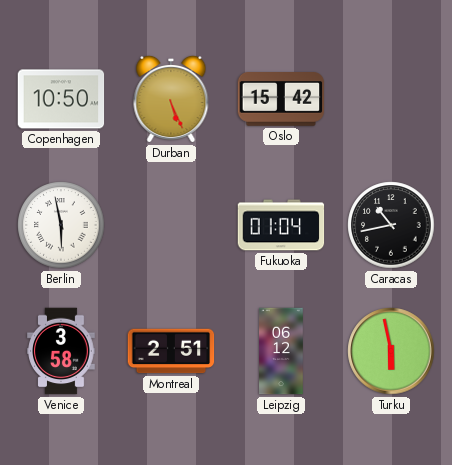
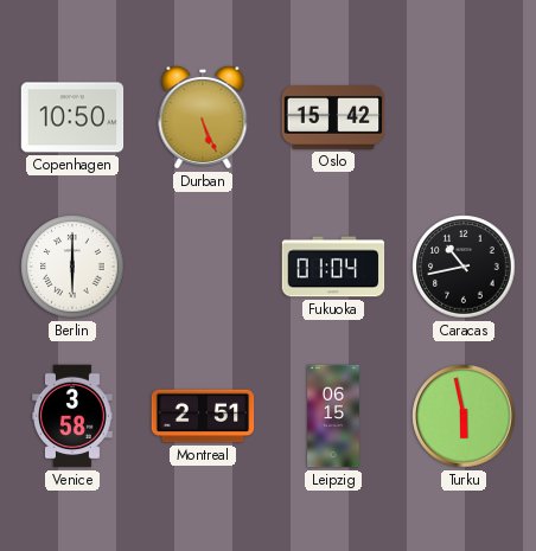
Berlin: 5:58 -> 6:00
Leipzig: 06:12 -> 06:15
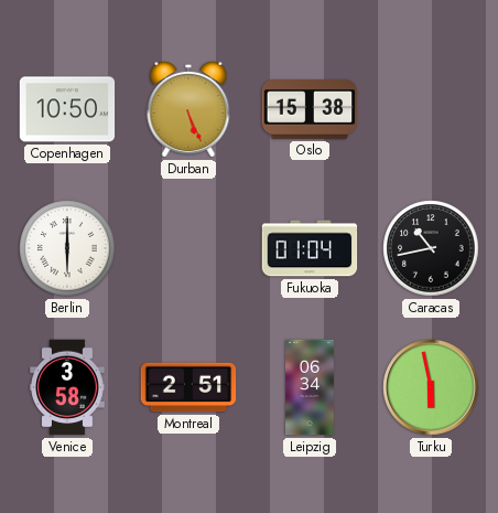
Oslo: 15:42 -> 15:38
Leipzig: 06:15 -> 06:34
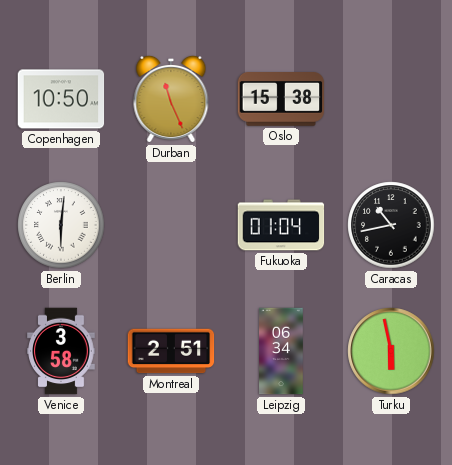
Durban: 5:26 -> 11:26
Berlin: 6:00 -> 6:01
